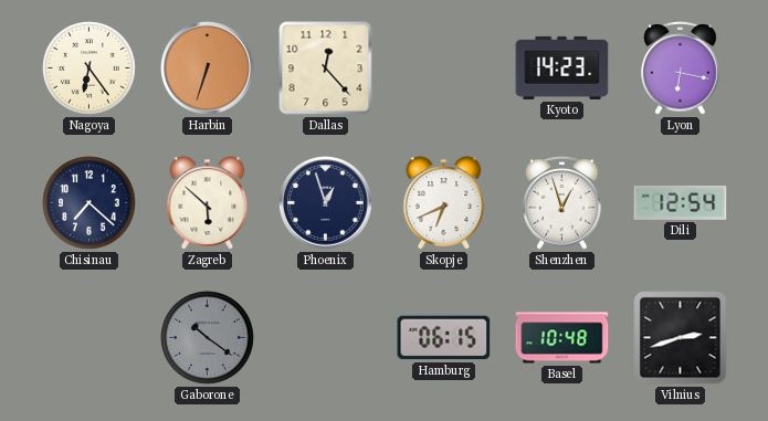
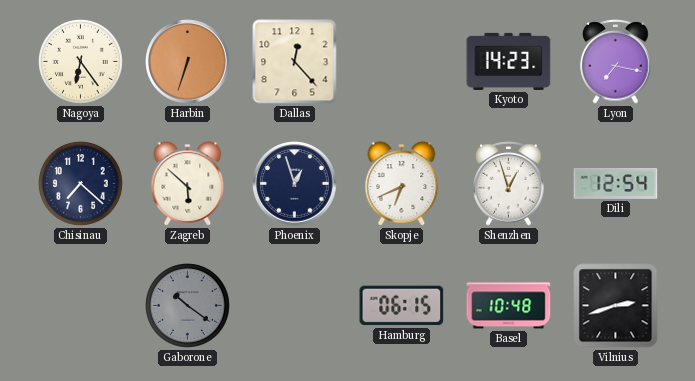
Lyon: 6:17 -> 7:17
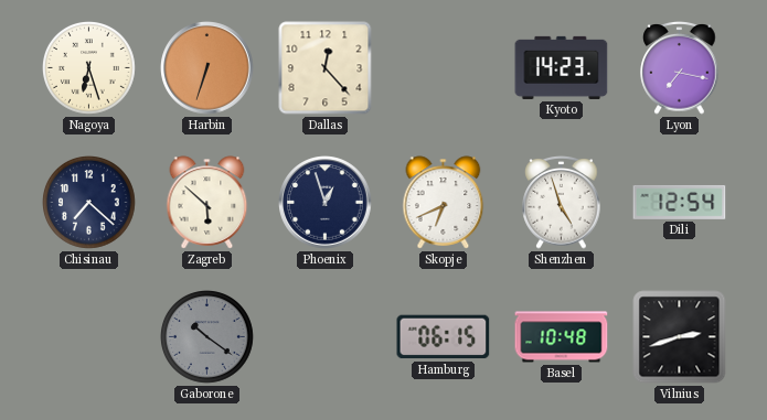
Nagoya: 6:24 -> 6:27
Shenzhen: 12:57 -> 4:57
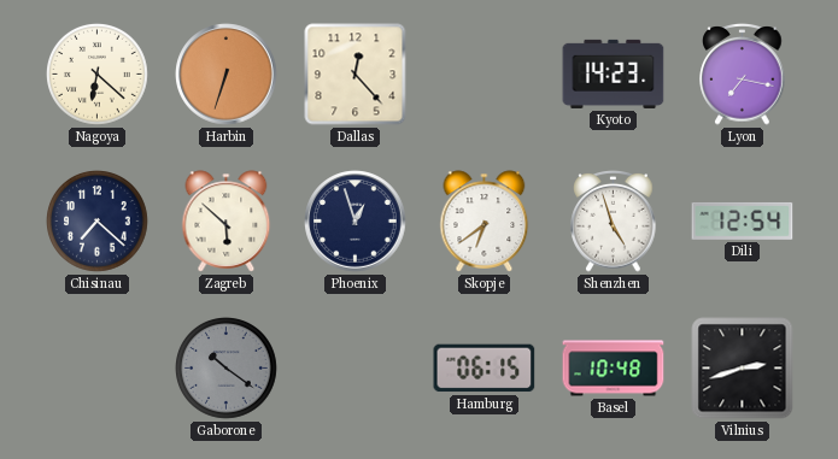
Nagoya: 6:27 -> 6:22
Skopje: 6:41 -> 6:39
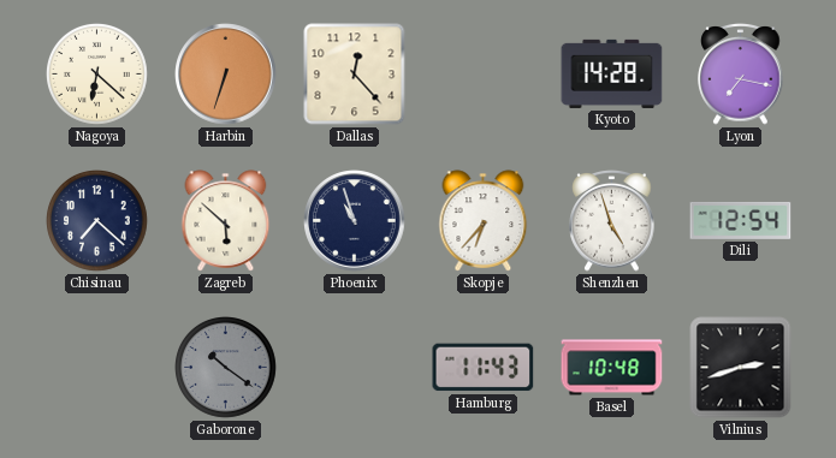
Kyoto: 14:23 -> 14:28
Phoenix: 12:57 -> 10:57
Skopje: 6:39 -> 6:37
Hamburg: 06:15 -> 11:43
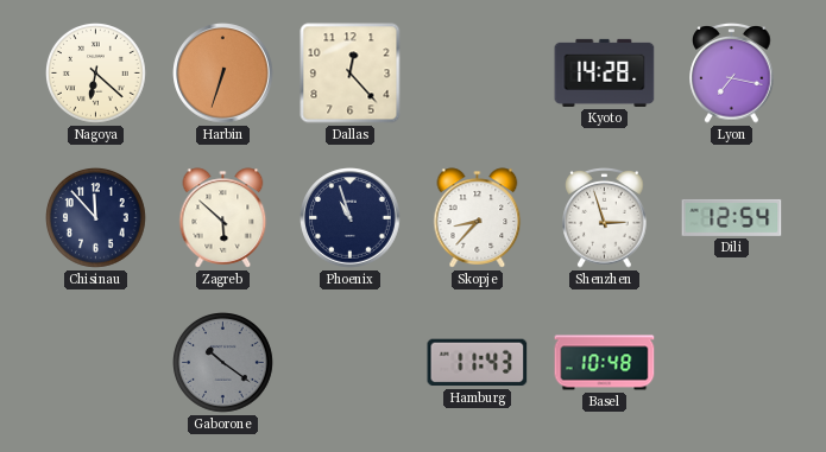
Chisinau: 7:22 -> 11:53
Skopje: 6:37 -> 8:37
Shenzhen: 4:57 -> 2:57
Vilnius: 2:42 -> none
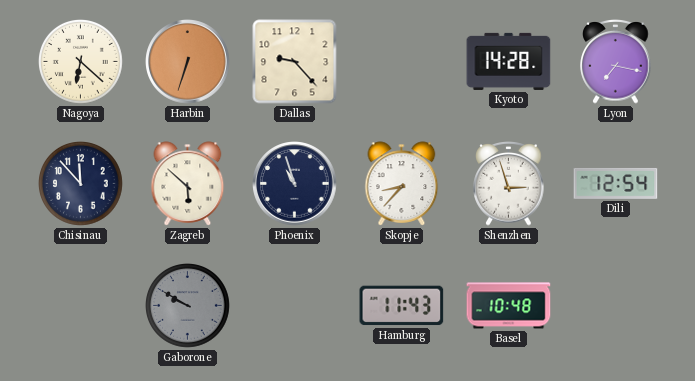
Dallas: 12:23 -> 9:23
Gaborone: 10:21 -> 9:50
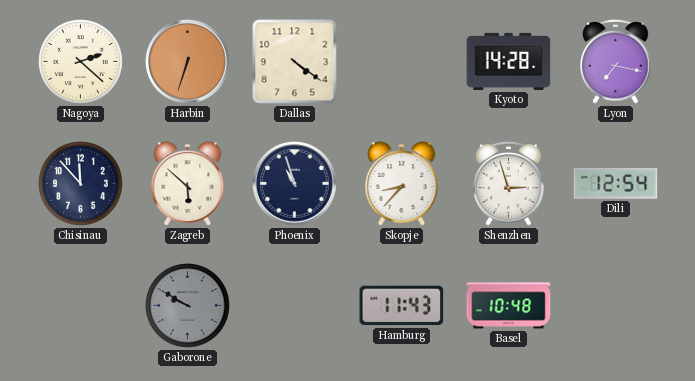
Nagoya: 6:22 -> 2:22
Dallas: 9:23 -> 4:21
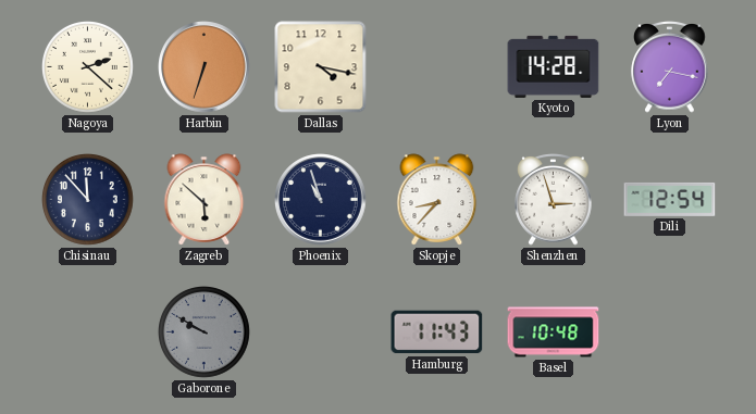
Dallas: 4:21 -> 4:17
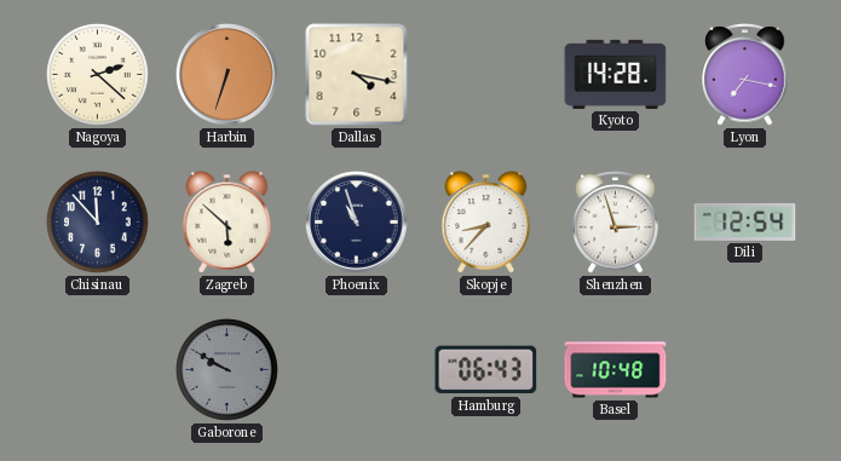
Hamburg: 11:43 -> 06:43
